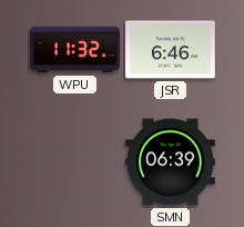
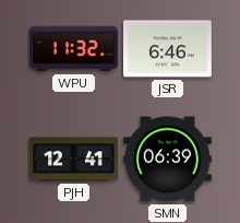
PJH: none -> 12:41
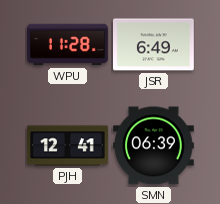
WPU: 11:32 -> 11:28
JSR: 6:46 -> 6:49
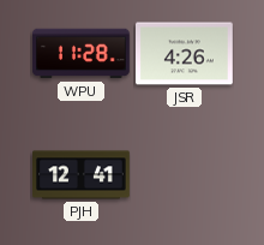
JSR: 6:49 -> 4:26
SMN: 06:39 -> none
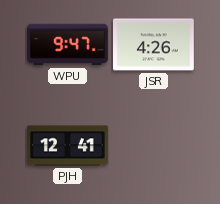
WPU: 11:28 -> 9:47
